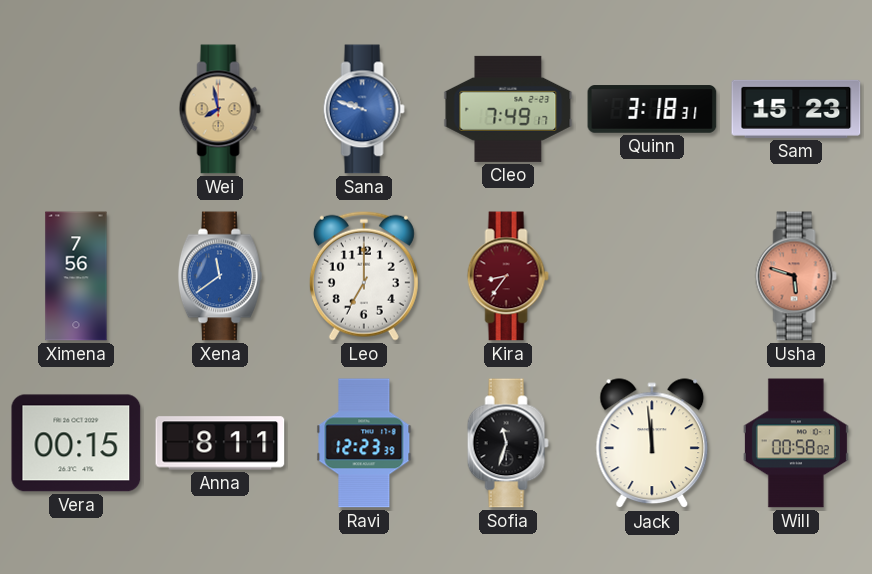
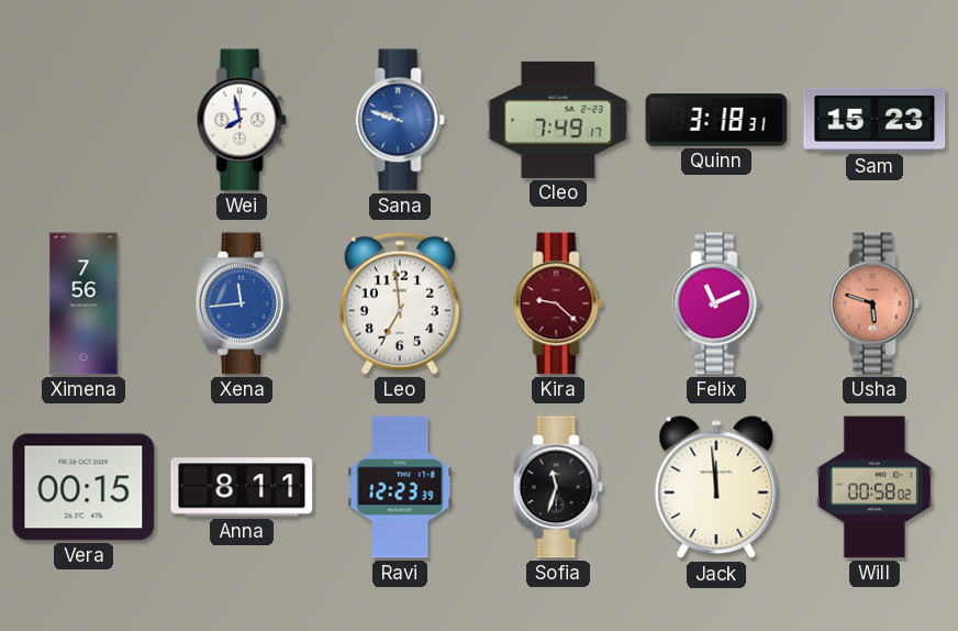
Wei dial: champagne -> white
Xena: 11:39 -> 11:44
Leo: 7:00 -> 6:59
Kira: 8:36 -> 9:22
Felix: none -> 11:11
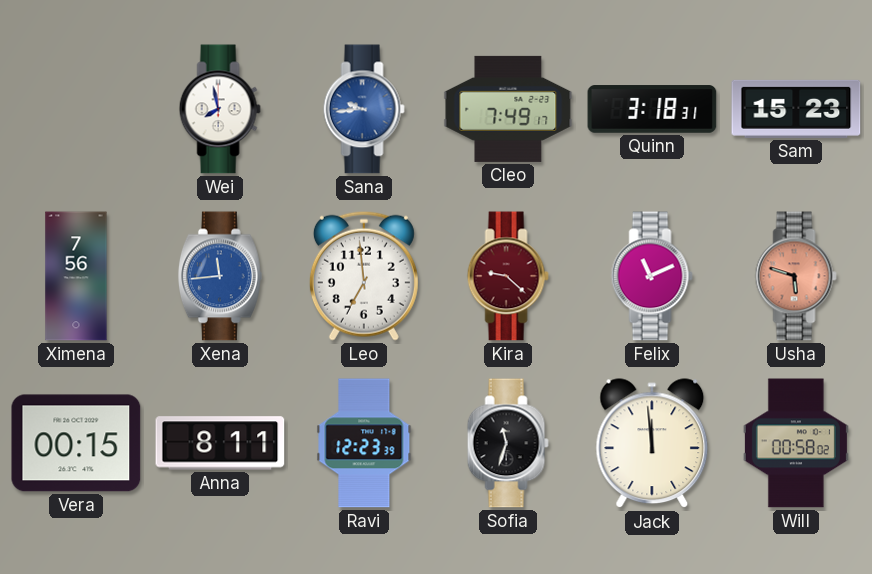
Sana: 9:48 -> 9:44
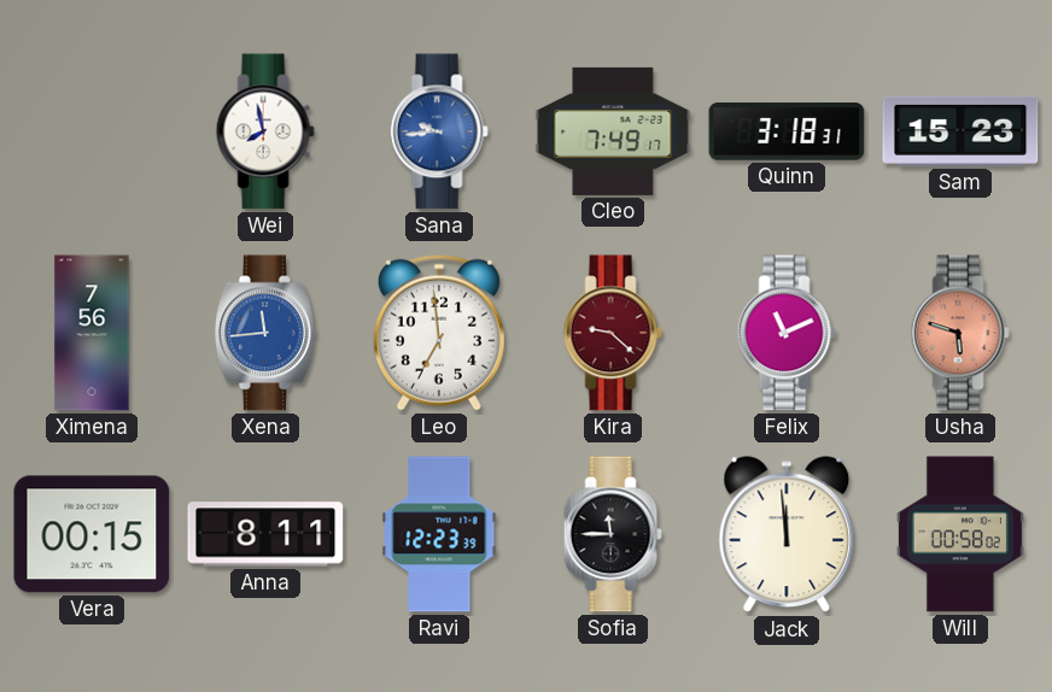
Sofia: 11:33 -> 11:45
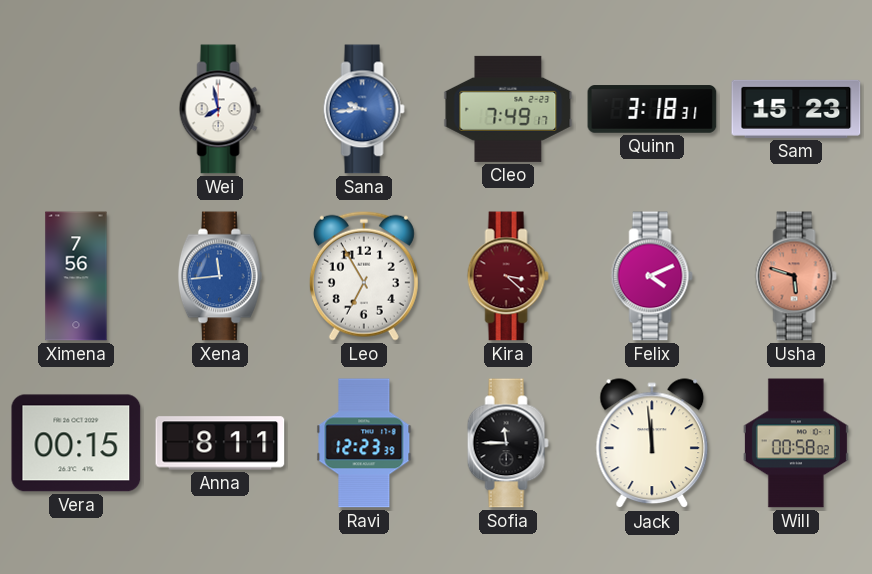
Leo: 6:59 -> 6:55
Kira: 9:22 -> 3:22
Felix: 11:11 -> 4:11
